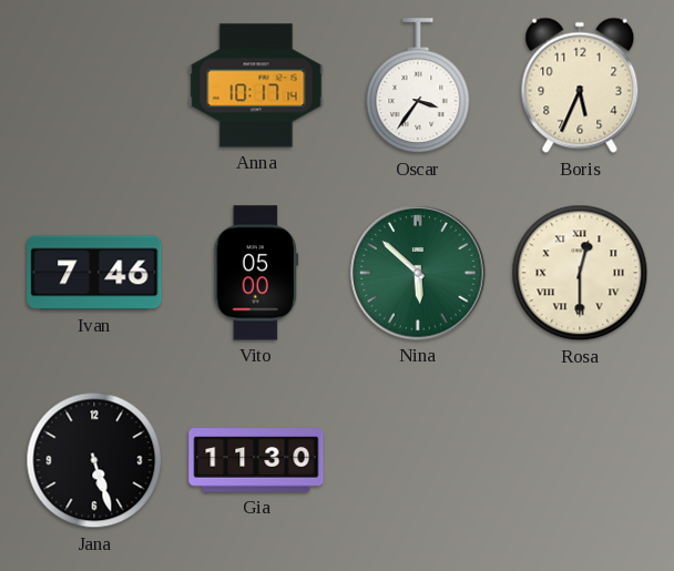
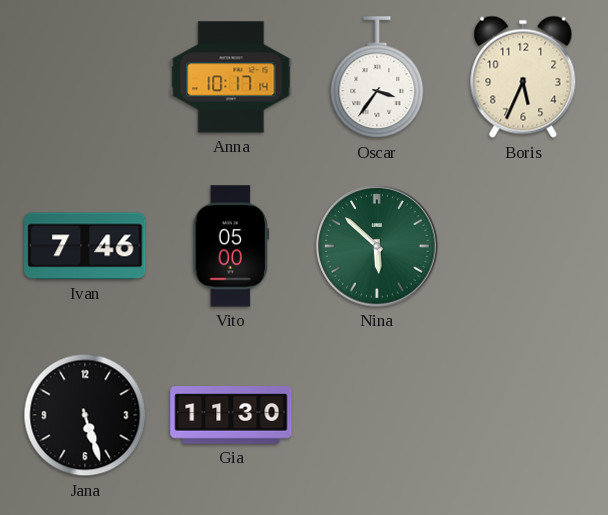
Rosa: 12:30 -> none
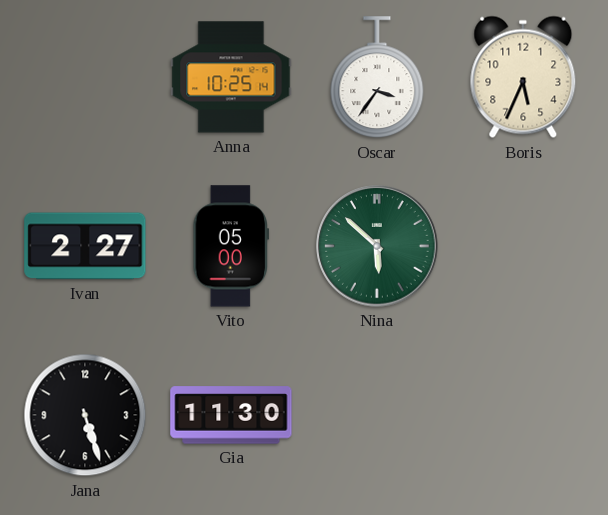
Anna: 10:17 -> 10:25
Ivan: 7:46 -> 2:27
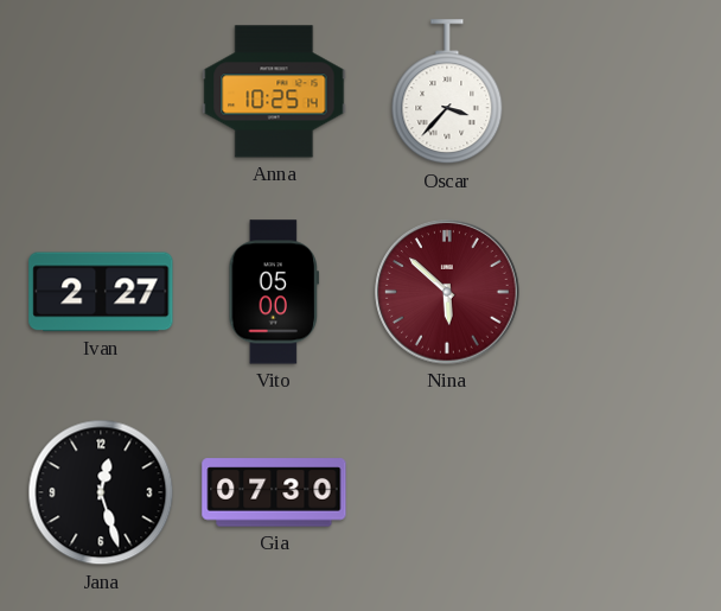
Oscar: 3:36 -> 3:37
Boris: 5:34 -> none
Nina dial: green -> burgundy
Jana: 5:27 -> 12:27
Gia: 11:30 -> 07:30
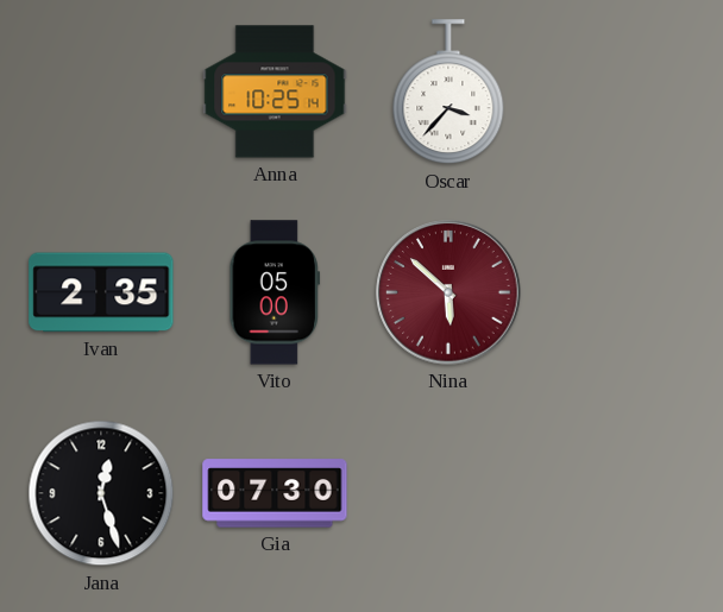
Ivan: 2:27 -> 2:35
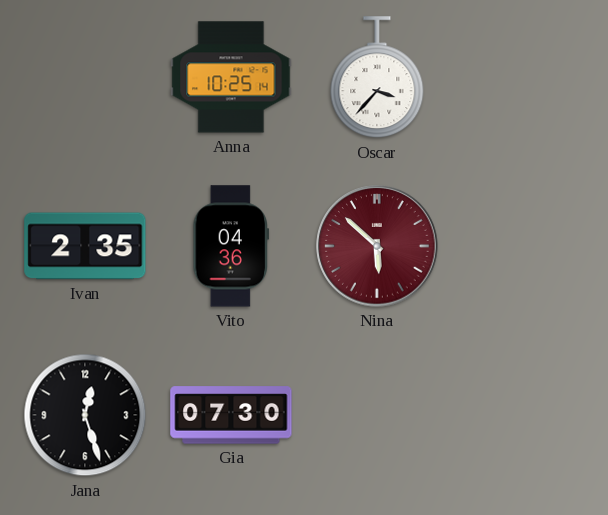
Vito: 05:00 -> 04:36
